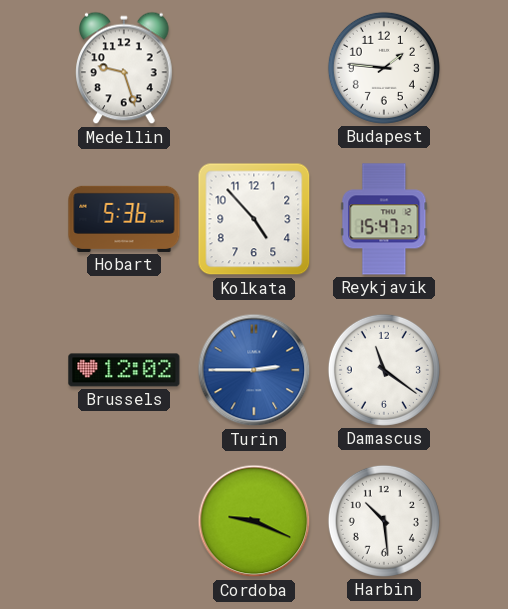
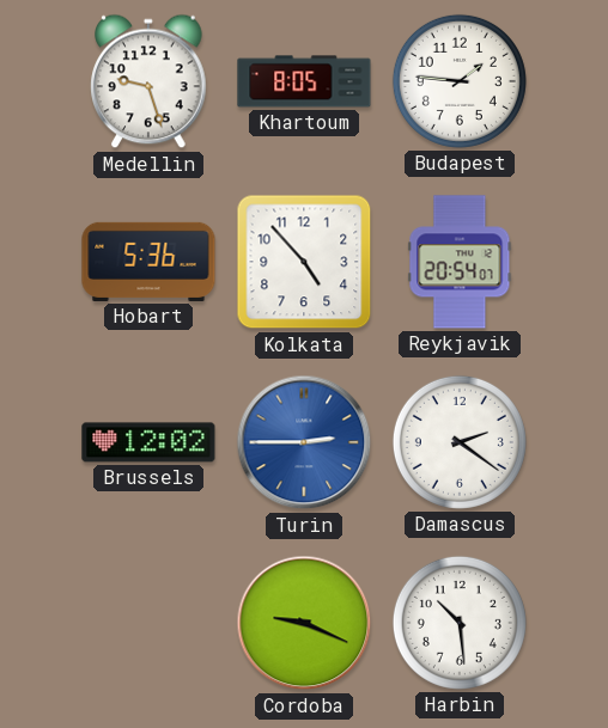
Khartoum: none -> 8:05
Reykjavik: 15:47 -> 20:54
Damascus: 11:21 -> 2:21
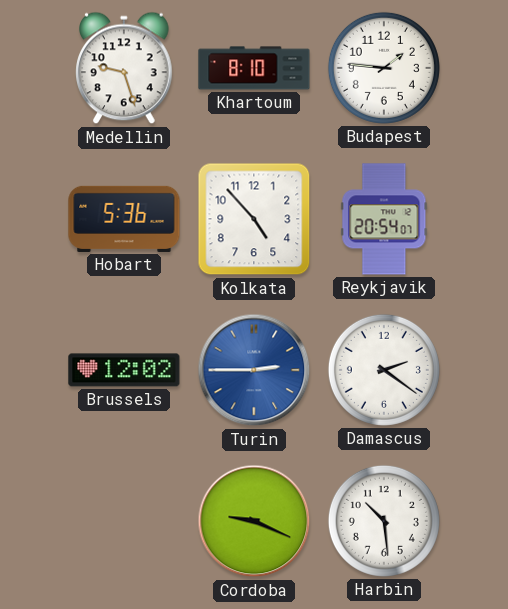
Khartoum: 8:05 -> 8:10
